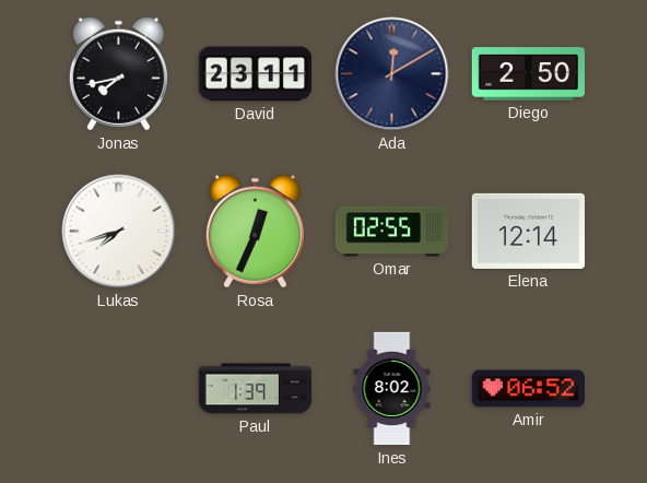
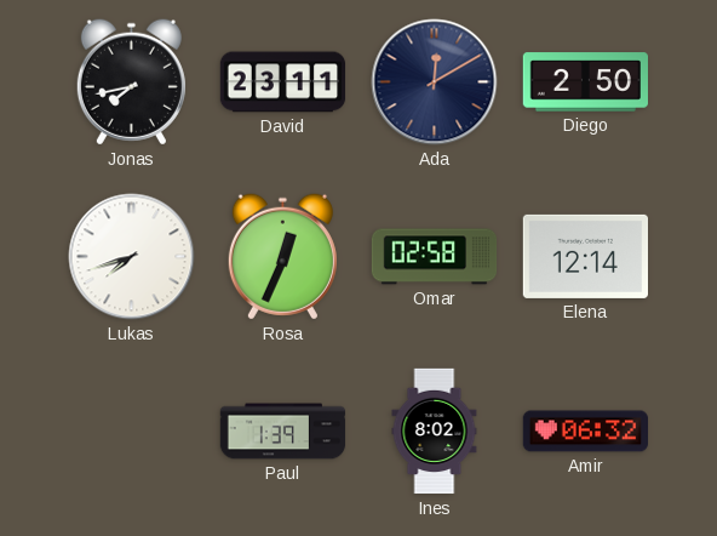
Omar: 02:55 -> 02:58
Amir: 06:52 -> 06:32
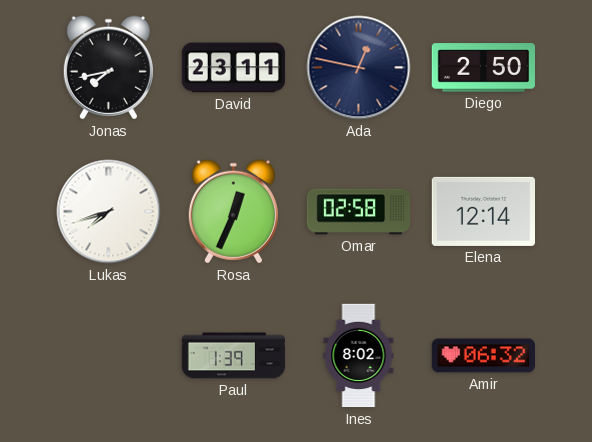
Ada: 12:10 -> 12:47
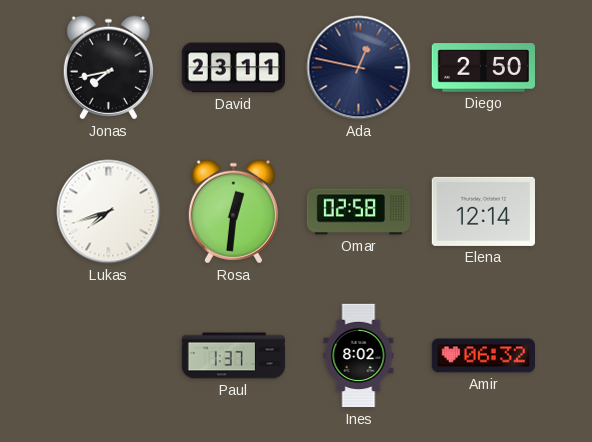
Rosa: 12:34 -> 12:31
Paul: 1:39 -> 1:37
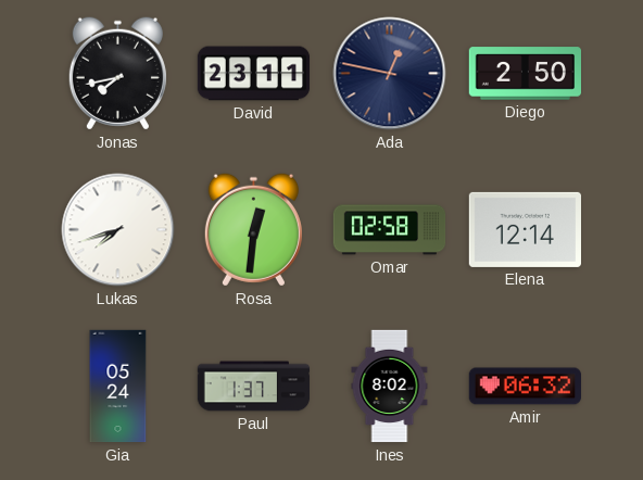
Gia: none -> 05:24
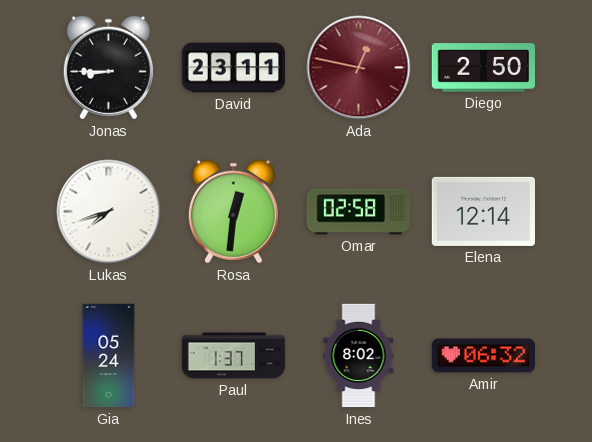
Jonas: 7:43 -> 8:45
Ada dial: navy -> burgundy
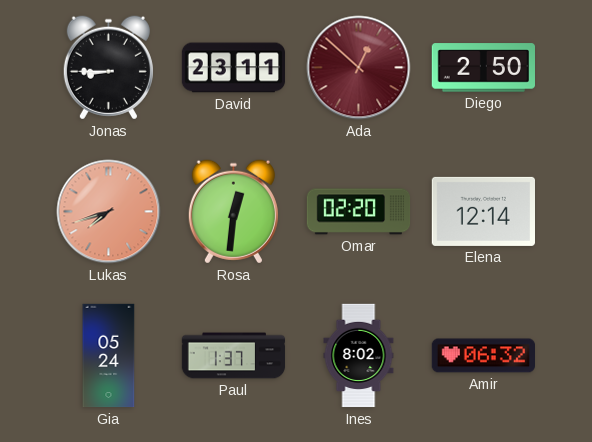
Ada: 12:47 -> 12:52
Lukas dial: white -> salmon
Omar: 02:58 -> 02:20
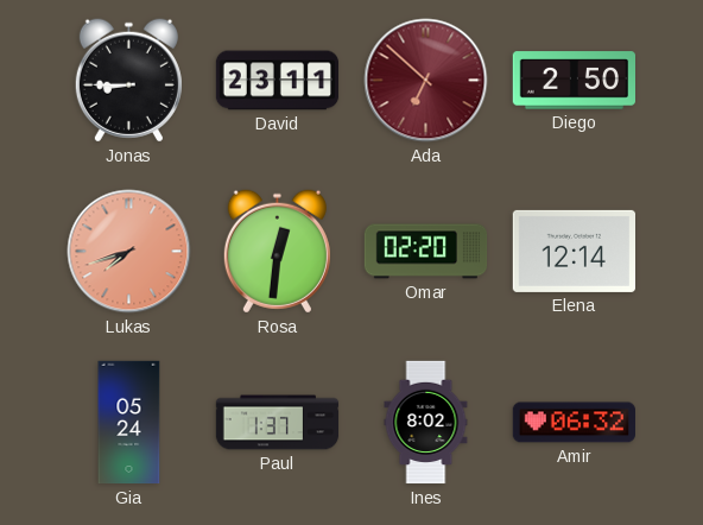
Ada: 12:52 -> 6:52
